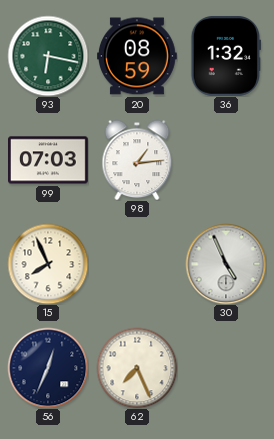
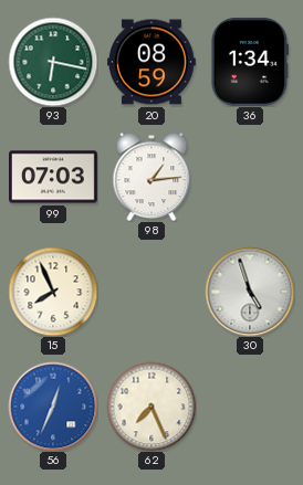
36: 1:32 -> 1:34
30: 4:56 -> 4:57
56 dial: navy -> blue
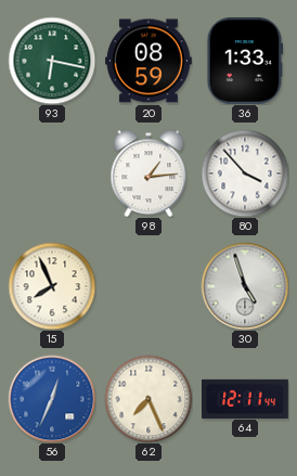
36: 1:34 -> 1:33
99: 07:03 -> none
80: none -> 3:53
64: none -> 12:11
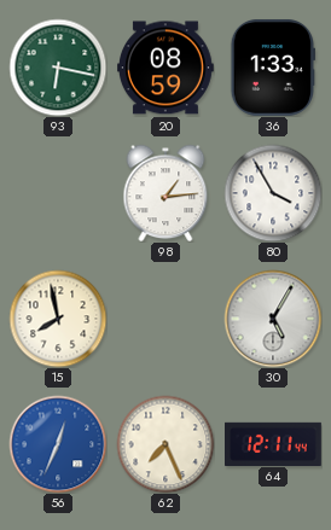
80: 3:53 -> 3:55
15: 7:56 -> 7:58
30: 4:57 -> 5:05
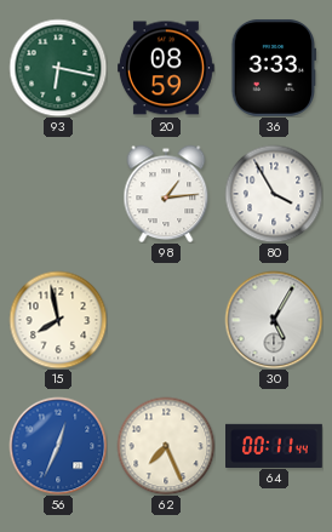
36: 1:33 -> 3:33
64: 12:11 -> 00:11
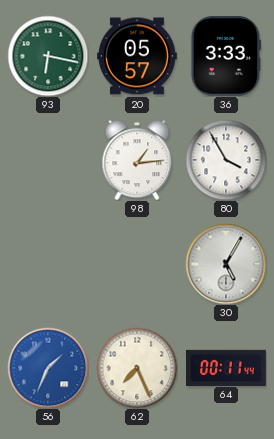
20: 08:59 -> 05:57
15: 7:58 -> none
56: 12:34 -> 1:34
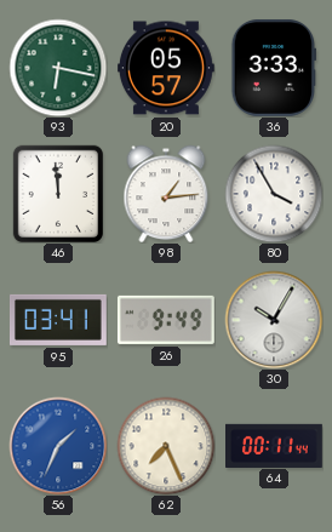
46: none -> 11:59
95: none -> 03:41
26: none -> 9:49
30: 5:05 -> 10:05
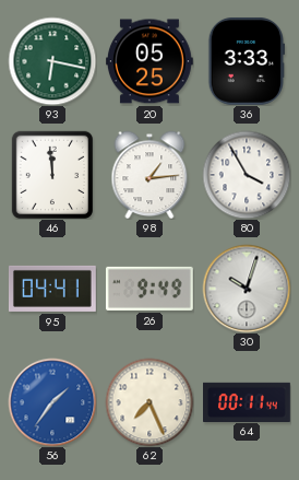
20: 05:57 -> 05:25
95: 03:41 -> 04:41
30: 10:05 -> 10:03
56: 1:34 -> 1:36
